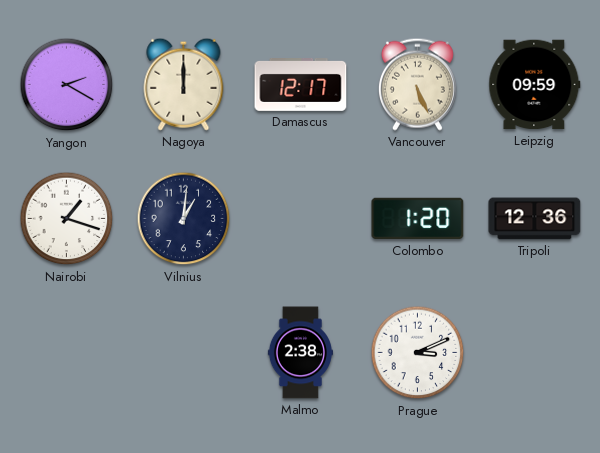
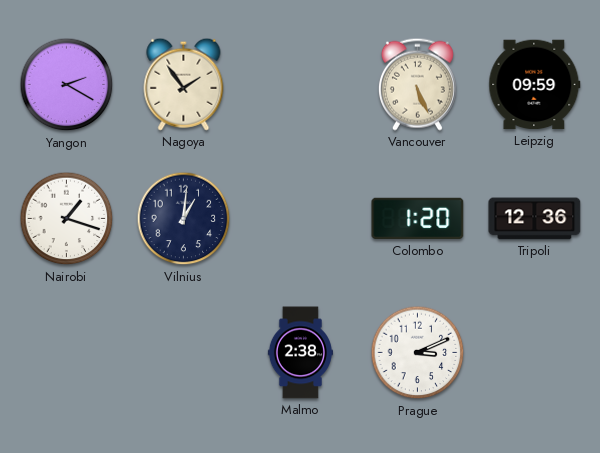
Nagoya: 12:00 -> 1:54
Damascus: 12:17 -> none
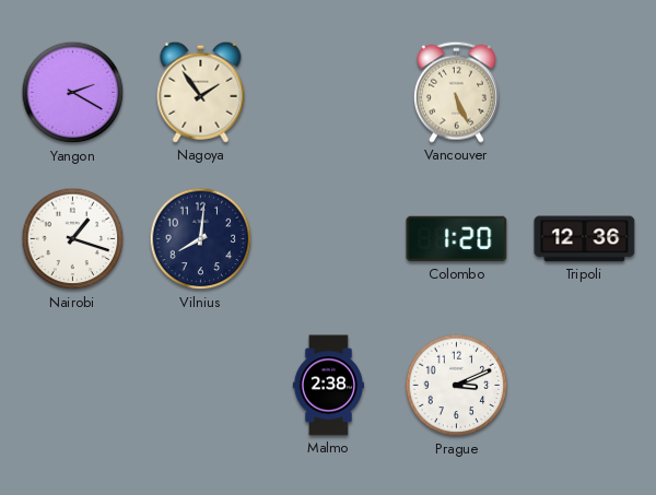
Leipzig: 09:59 -> none
Vilnius: 1:01 -> 8:01
